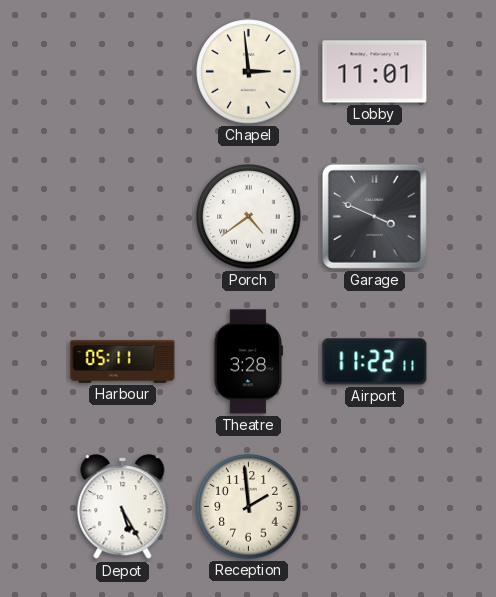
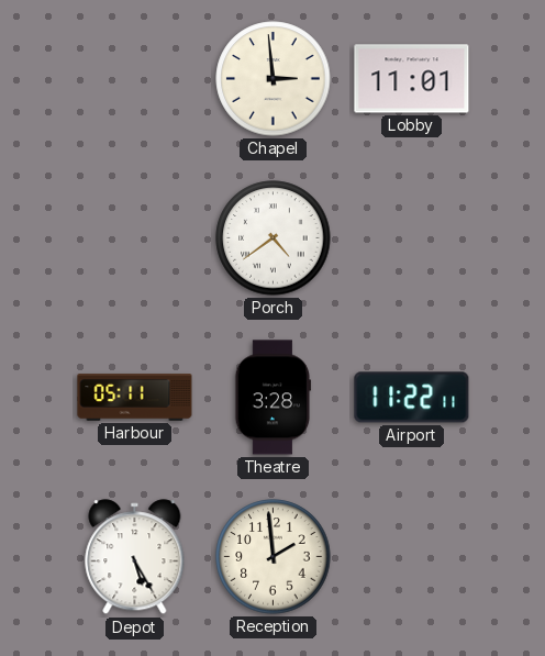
Garage: 3:49 -> none
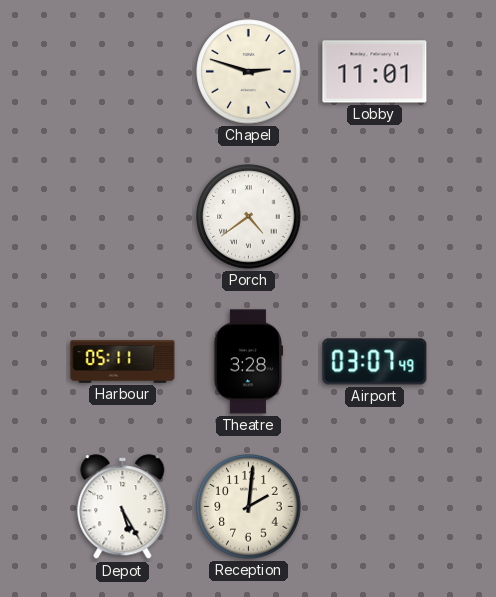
Chapel: 2:59 -> 2:48
Airport: 11:22 -> 03:07
Reception: 1:59 -> 2:01
